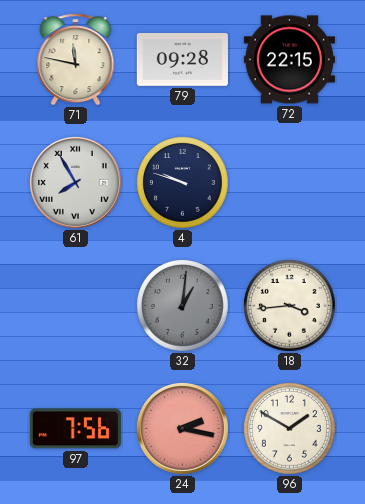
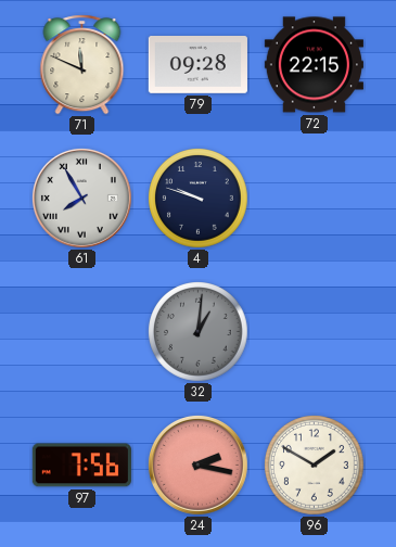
71: 11:47 -> 11:49
18: 3:44 -> none
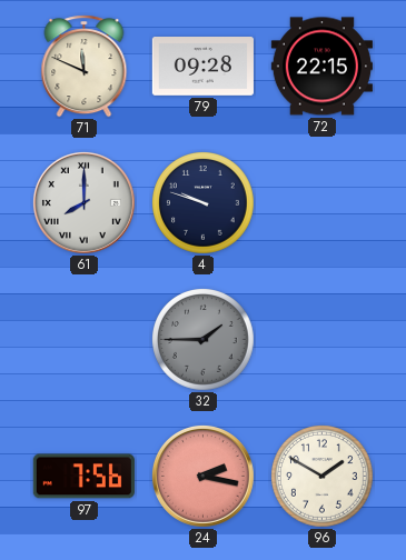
61: 7:55 -> 8:00
32: 1:01 -> 1:45
